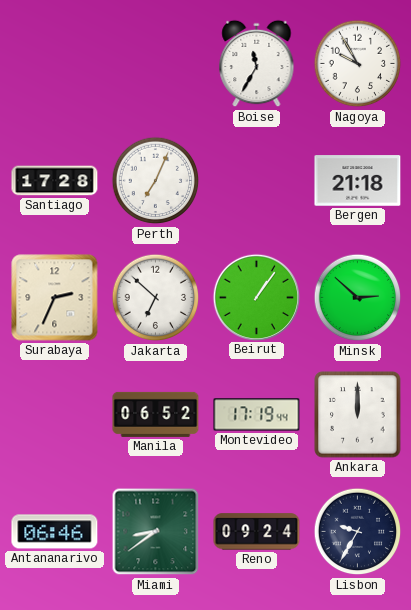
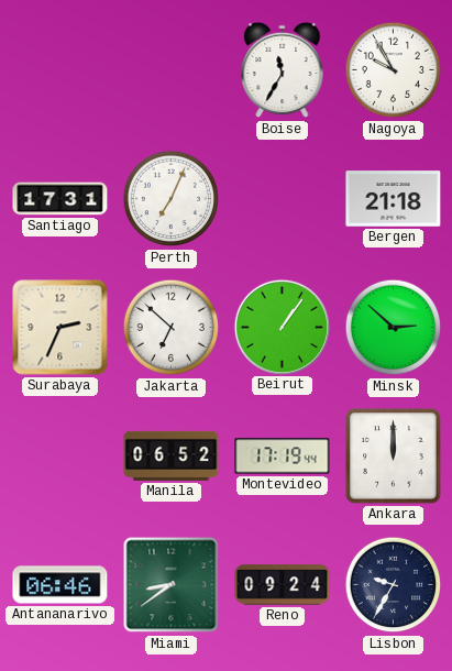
Santiago: 17:28 -> 17:31
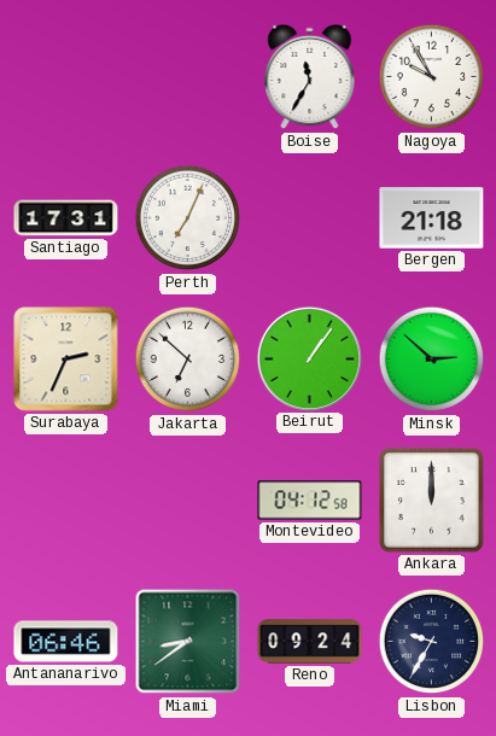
Manila: 06:52 -> none
Montevideo: 17:19 -> 04:12
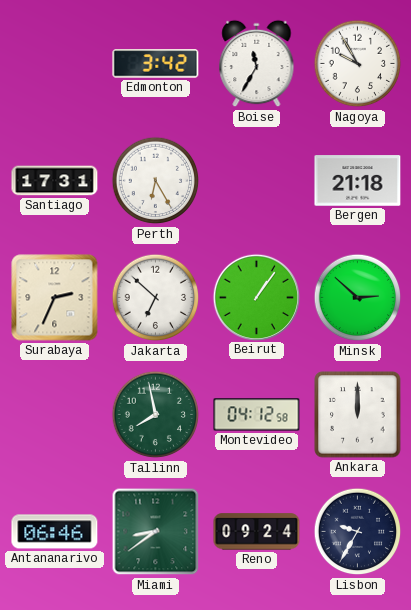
Edmonton: none -> 3:42
Perth: 7:04 -> 6:25
Tallinn: none -> 7:58
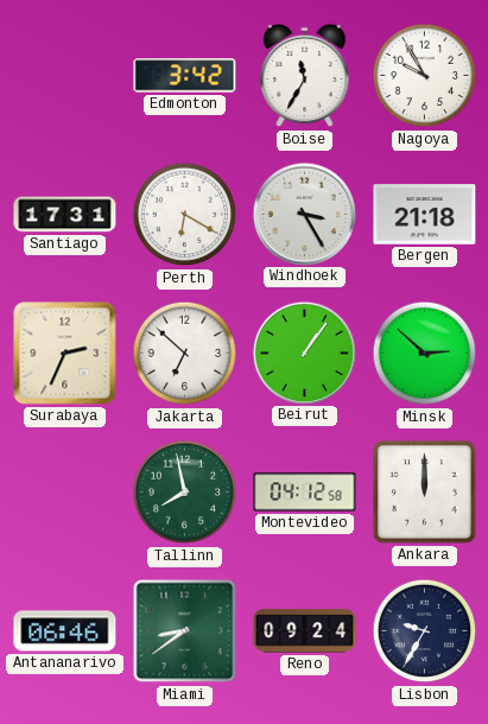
Perth: 6:25 -> 6:20
Windhoek: none -> 3:25
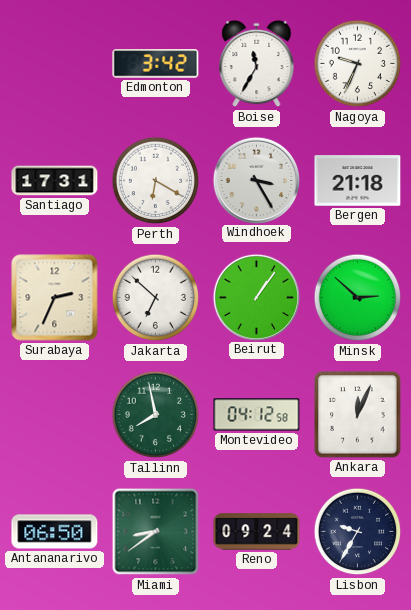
Nagoya: 9:55 -> 9:34
Ankara: 12:00 -> 12:04
Antananarivo: 06:46 -> 06:50
